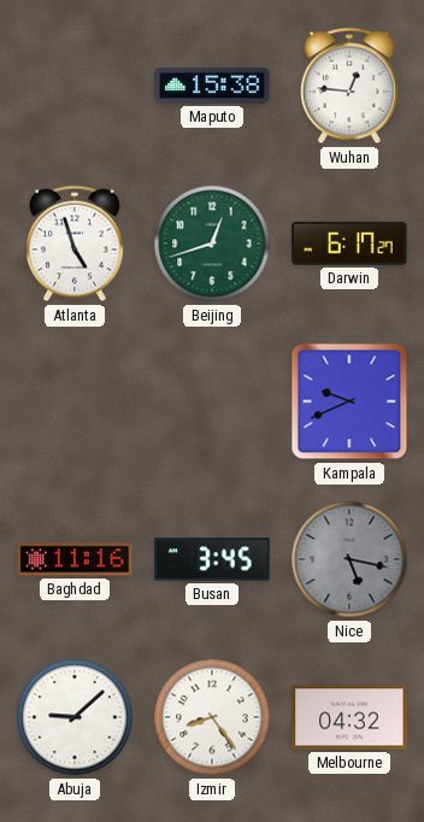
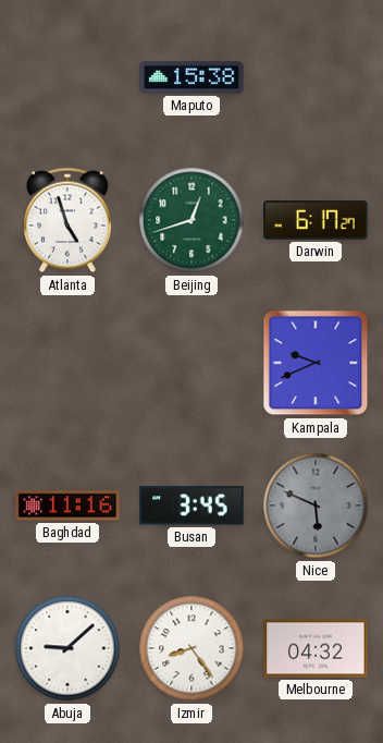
Wuhan: 12:46 -> none
Nice: 5:17 -> 5:49
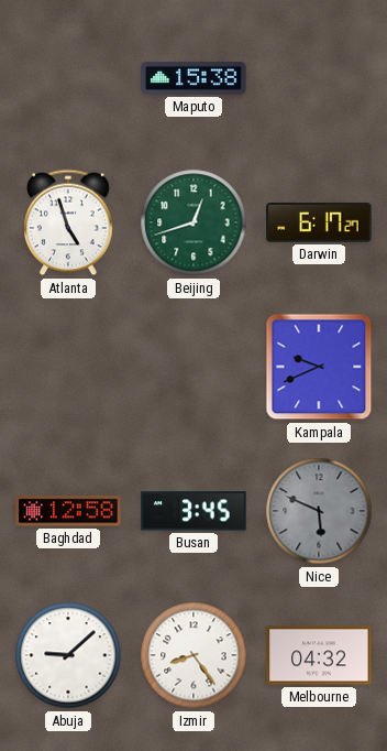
Baghdad: 11:16 -> 12:58
